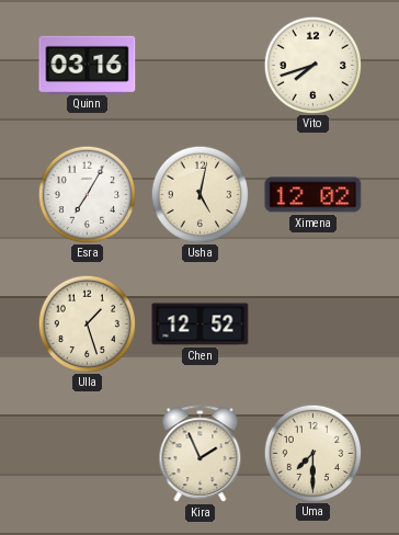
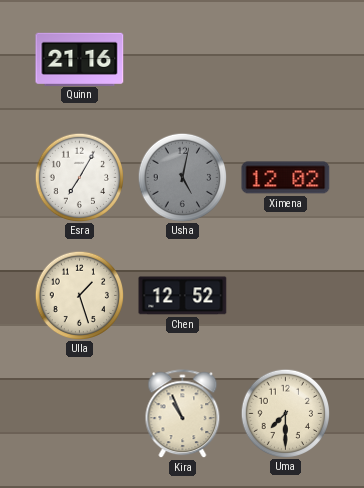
Quinn: 03:16 -> 21:16
Vito: 7:42 -> none
Usha dial: cream -> grey
Kira: 1:56 -> 10:56
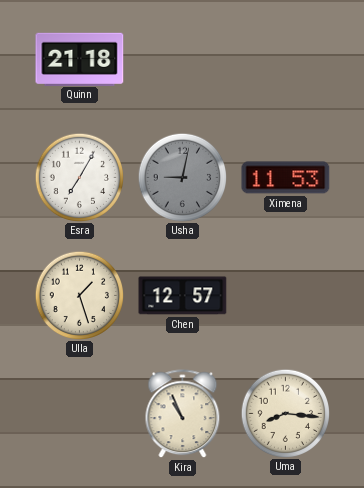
Quinn: 21:16 -> 21:18
Usha: 5:02 -> 9:02
Ximena: 12:02 -> 11:53
Chen: 12:52 -> 12:57
Uma: 7:30 -> 8:16
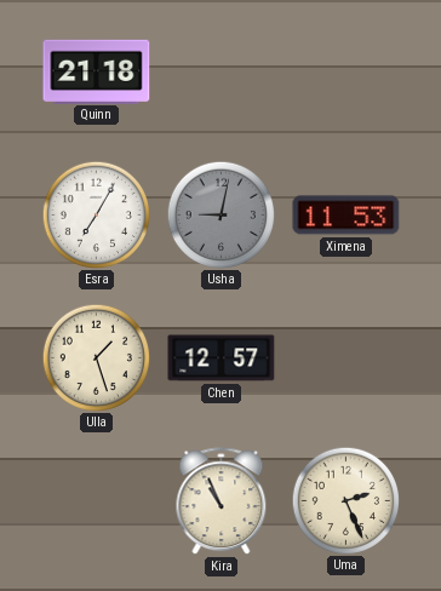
Uma: 8:16 -> 2:26
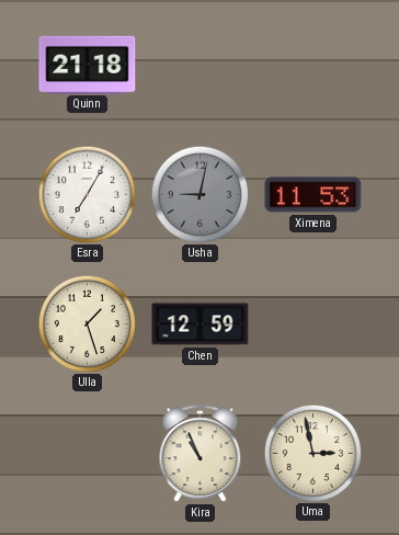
Chen: 12:57 -> 12:59
Uma: 2:26 -> 2:58
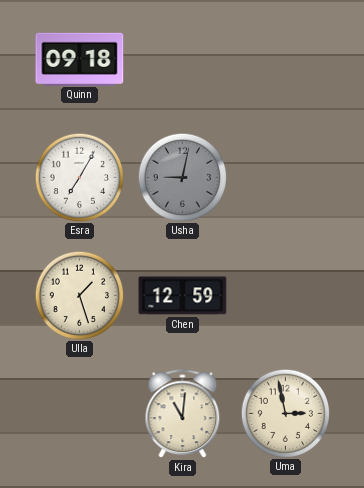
Quinn: 21:18 -> 09:18
Ximena: 11:53 -> none
Kira: 10:56 -> 11:01
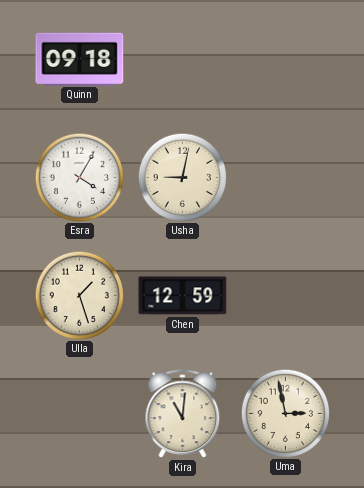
Esra: 7:05 -> 4:05
Usha dial: grey -> cream
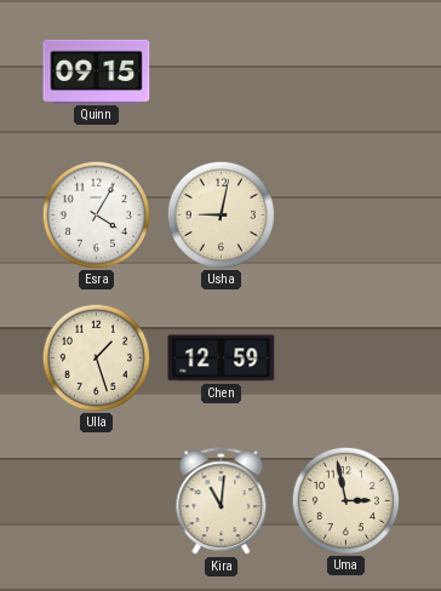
Quinn: 09:18 -> 09:15
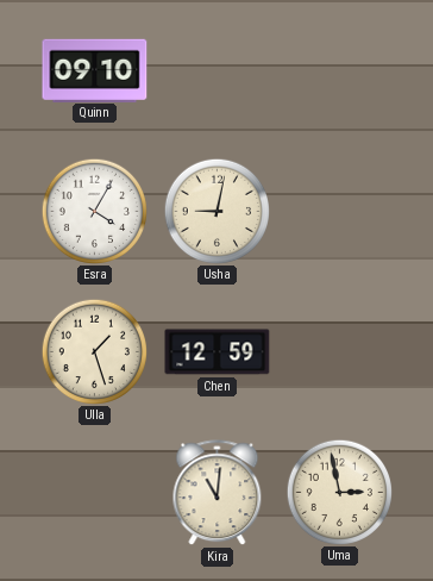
Quinn: 09:15 -> 09:10
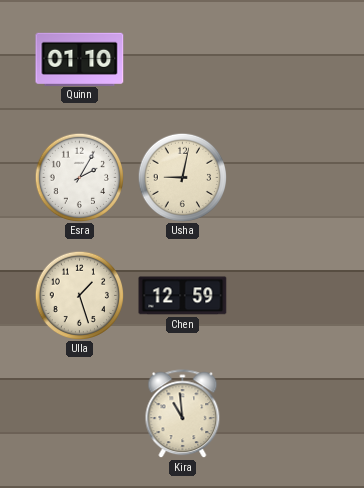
Quinn: 09:10 -> 01:10
Esra: 4:05 -> 2:05
Kira: 11:01 -> 10:59
Uma: 2:58 -> none
